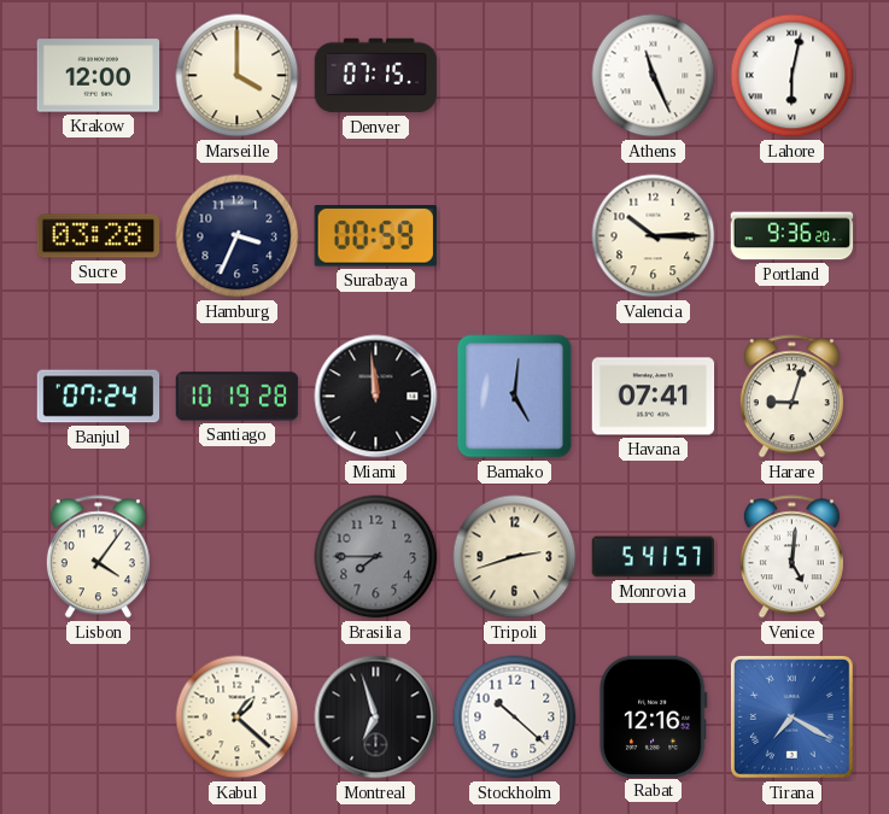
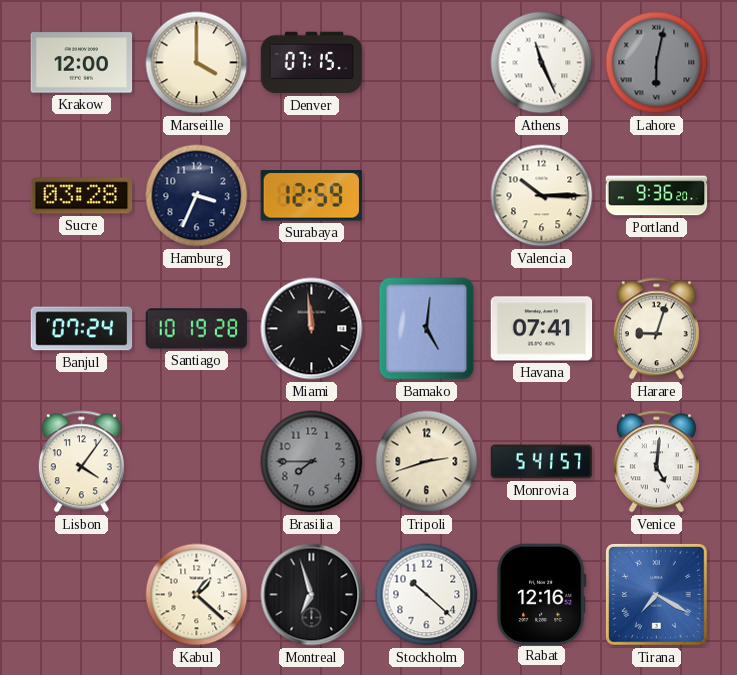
Lahore dial: white -> grey
Surabaya: 00:59 -> 12:59
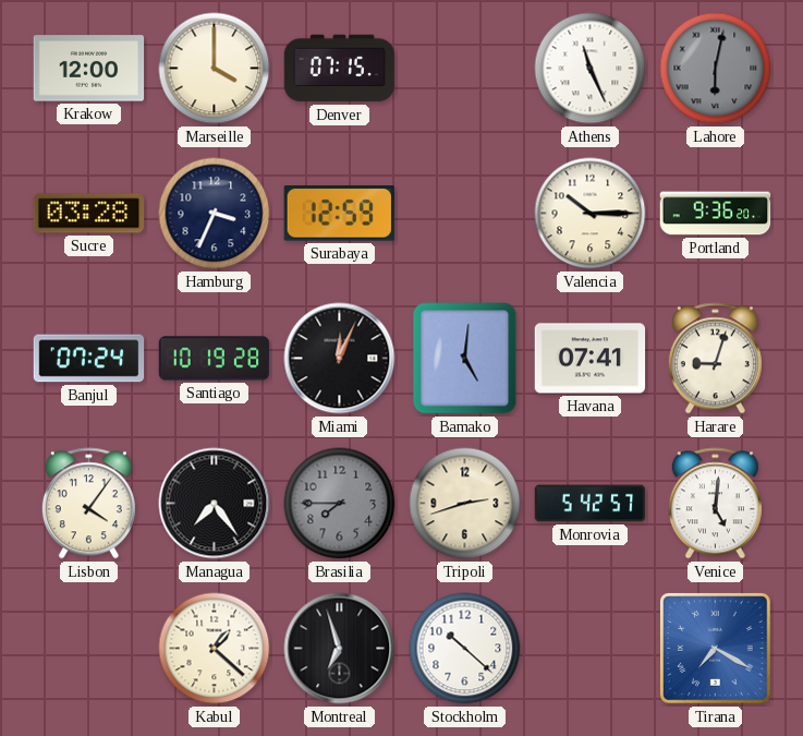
Miami: 11:59 -> 12:04
Managua: none -> 7:24
Monrovia: 5:41 -> 5:42
Rabat: 12:16 -> none
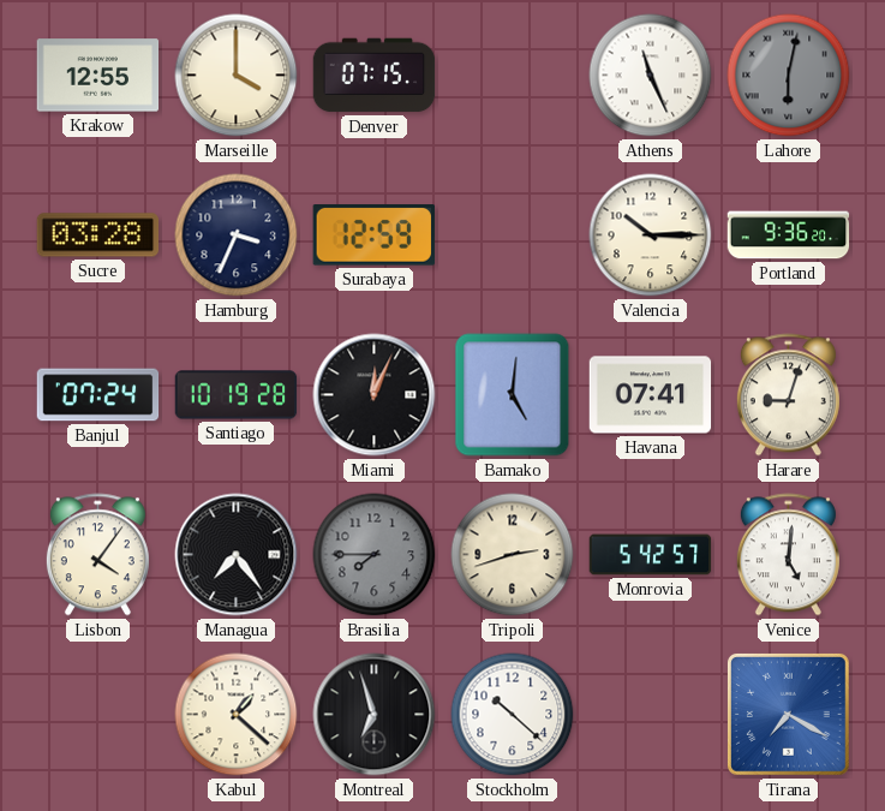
Krakow: 12:00 -> 12:55
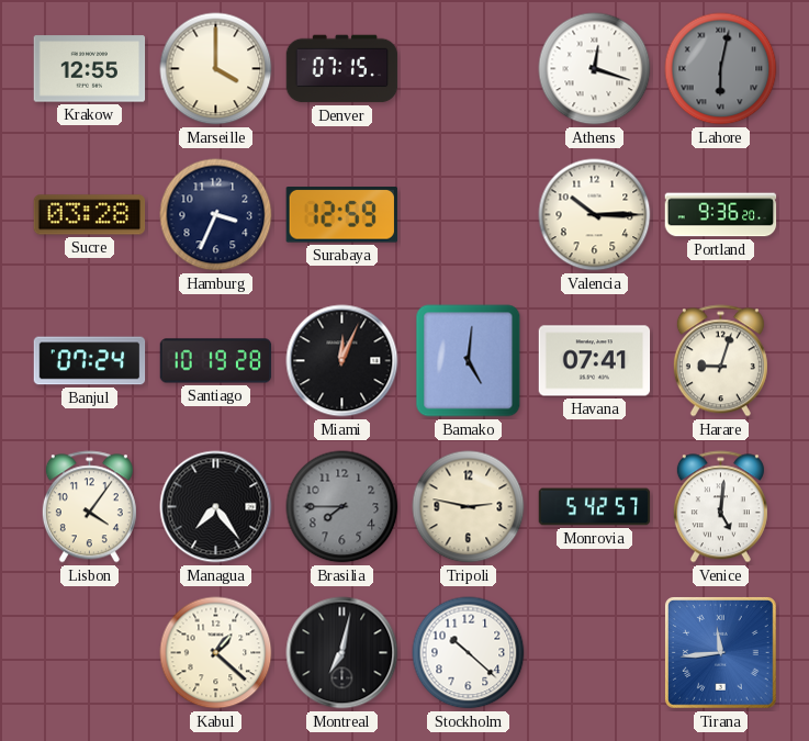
Athens: 11:26 -> 12:18
Tripoli: 2:42 -> 2:47
Montreal: 6:57 -> 7:02
Tirana: 7:20 -> 11:44
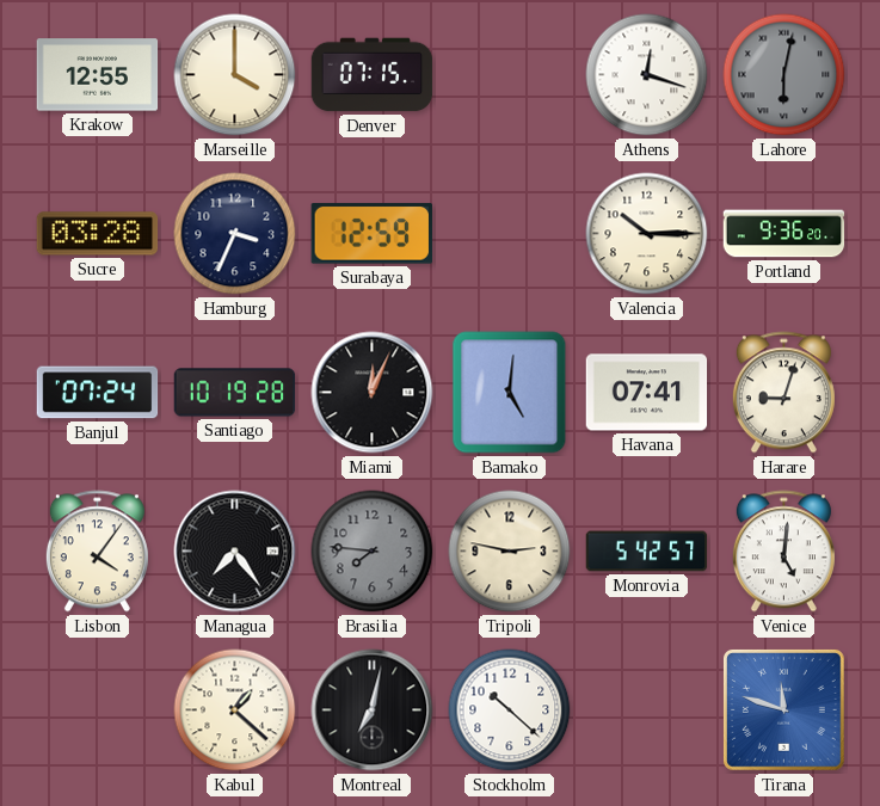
Brasilia: 7:45 -> 7:46
Tirana: 11:44 -> 11:48
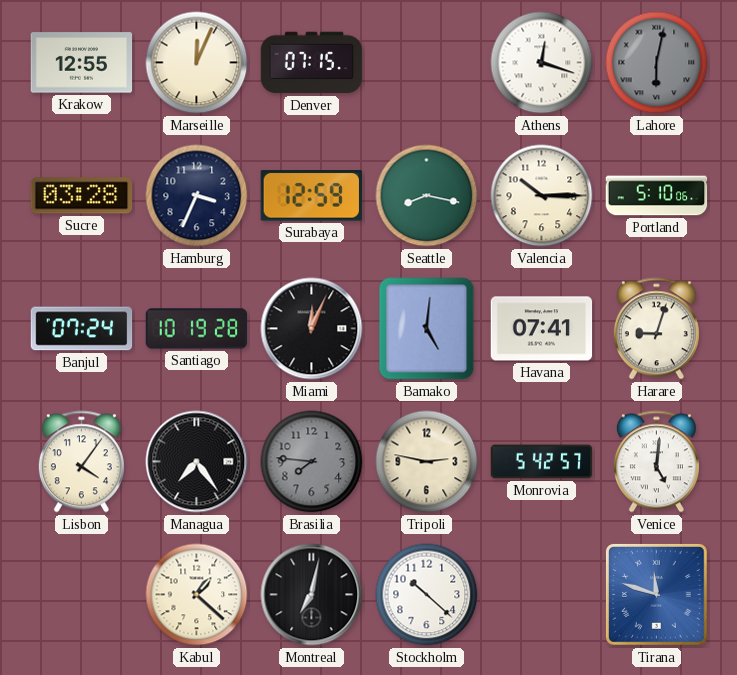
Marseille: 4:00 -> 12:04
Seattle: none -> 8:17
Portland: 9:36 -> 5:10
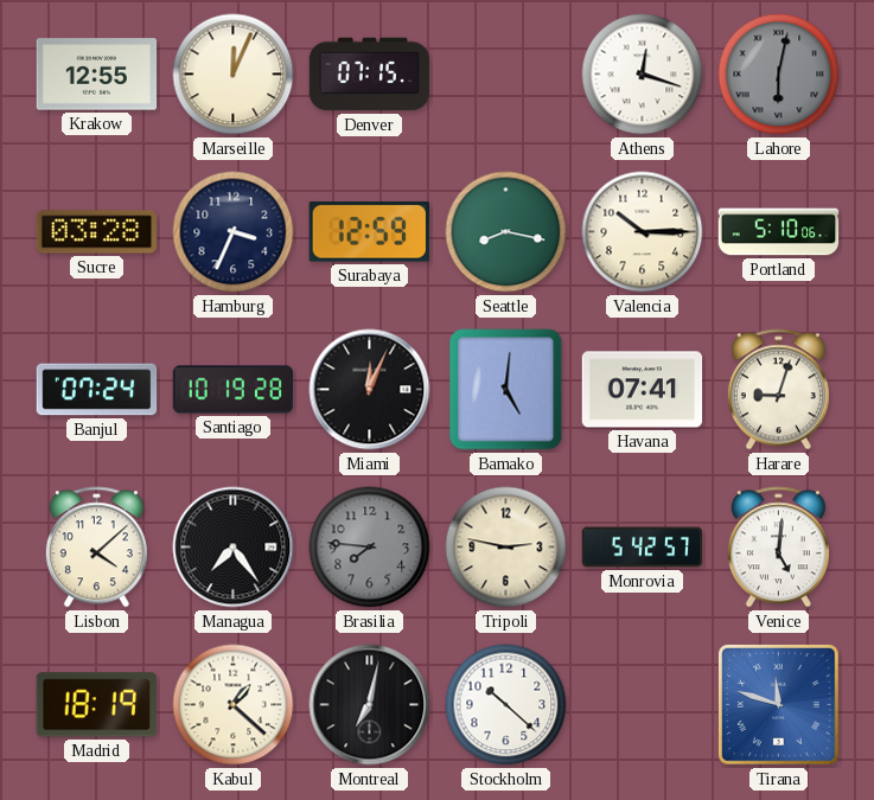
Lisbon: 4:06 -> 4:08
Madrid: none -> 18:19
